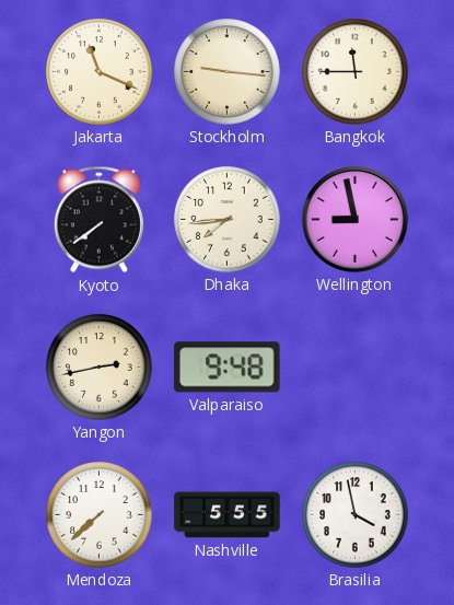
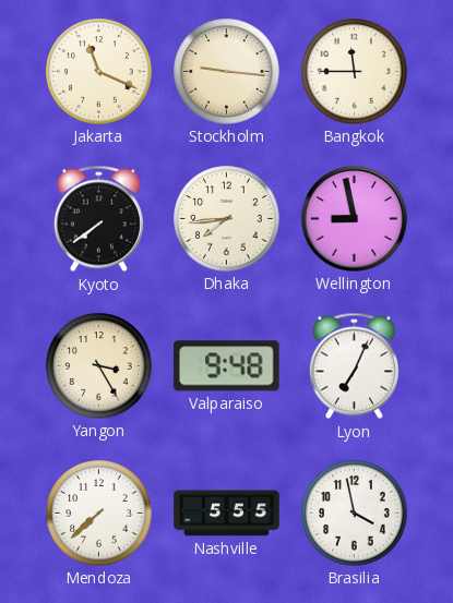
Yangon: 2:43 -> 3:25
Lyon: none -> 7:04
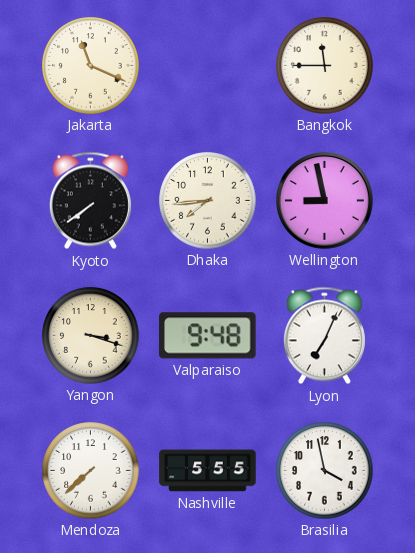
Stockholm: 9:16 -> none
Yangon: 3:25 -> 3:18
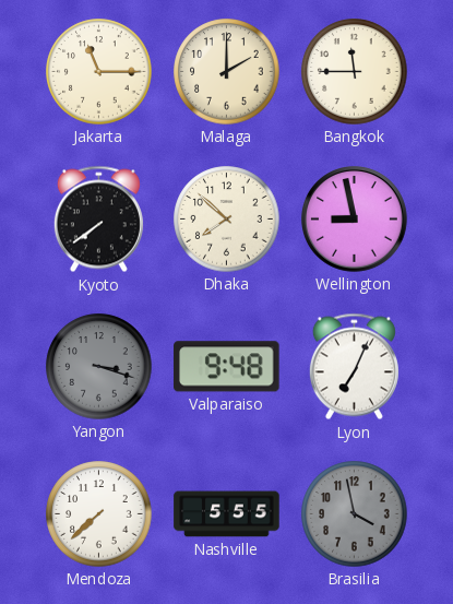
Jakarta: 11:19 -> 11:15
Malaga: none -> 2:00
Dhaka: 7:44 -> 7:52
Yangon dial: cream -> grey
Brasilia dial: white -> grey
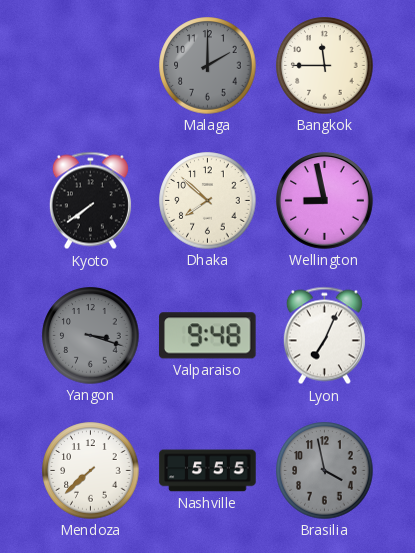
Jakarta: 11:15 -> none
Malaga dial: cream -> grey
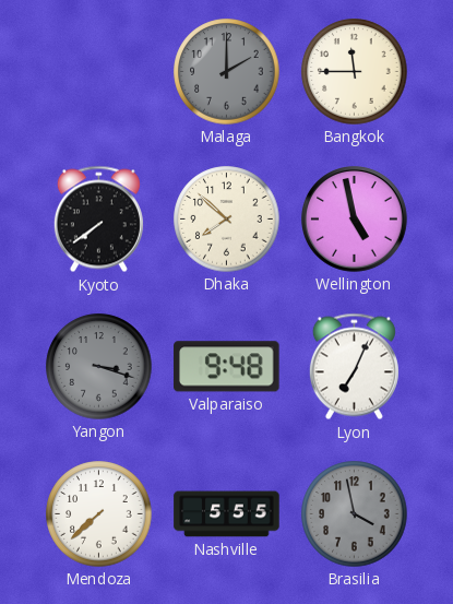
Wellington: 8:58 -> 4:58
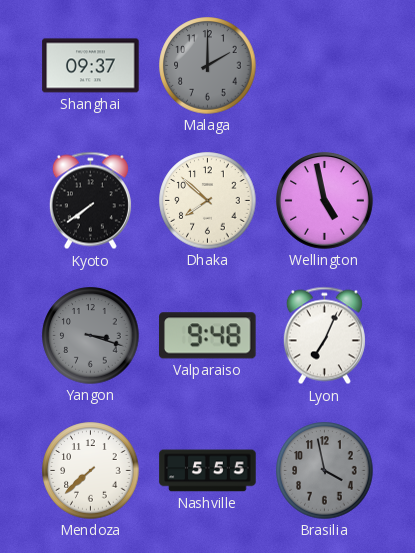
Shanghai: none -> 09:37
Bangkok: 11:45 -> none
